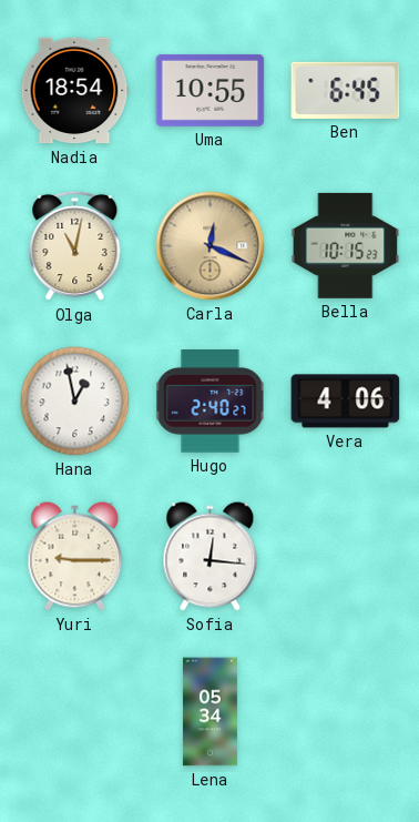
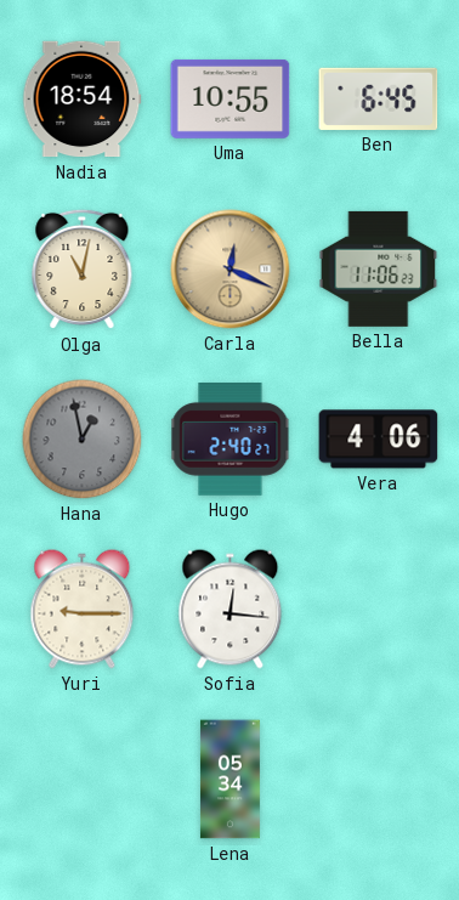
Bella: 10:15 -> 11:06
Hana dial: white -> grey
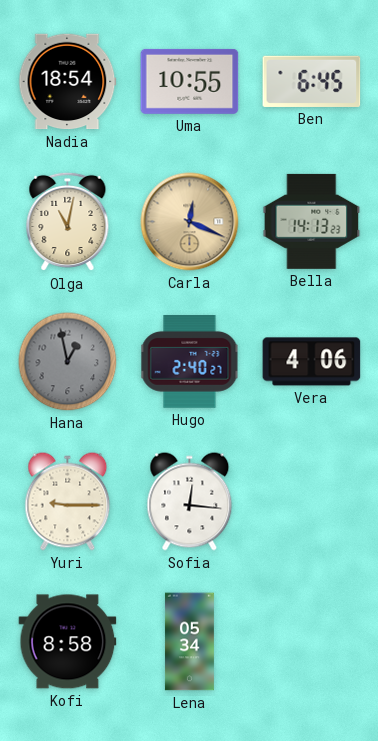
Bella: 11:06 -> 14:13
Kofi: none -> 8:58
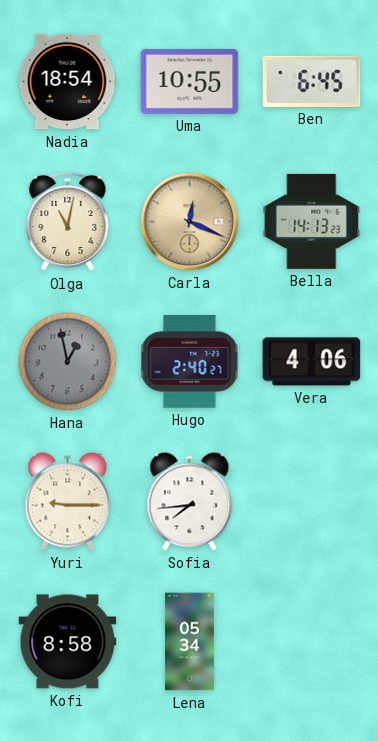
Sofia: 12:16 -> 7:44
